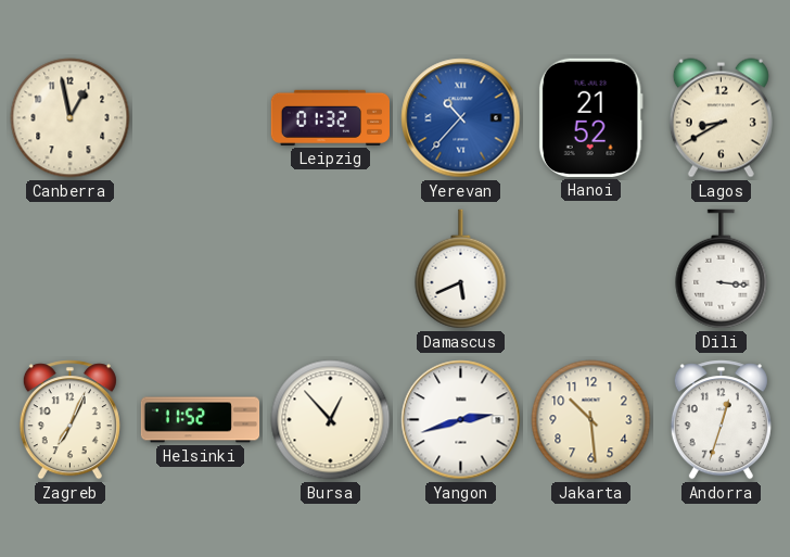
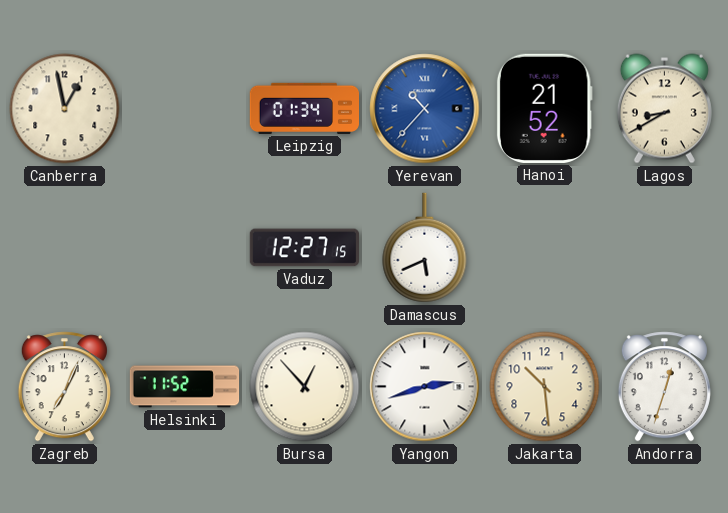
Leipzig: 01:32 -> 01:34
Vaduz: none -> 12:27
Dili: 3:16 -> none
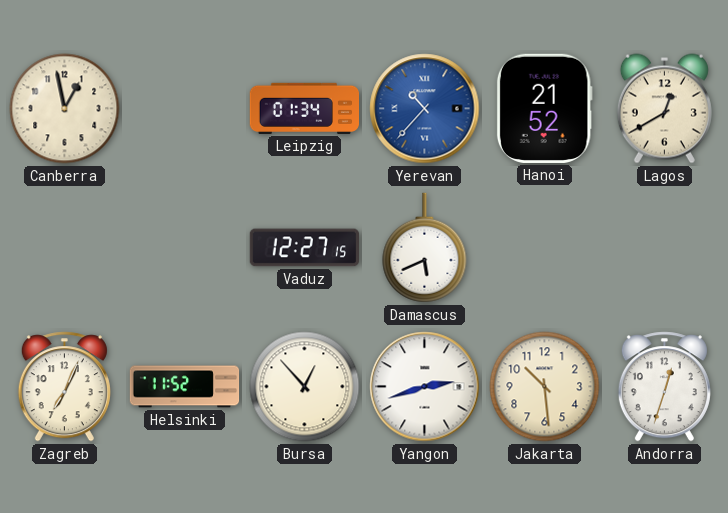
Lagos: 8:40 -> 12:40
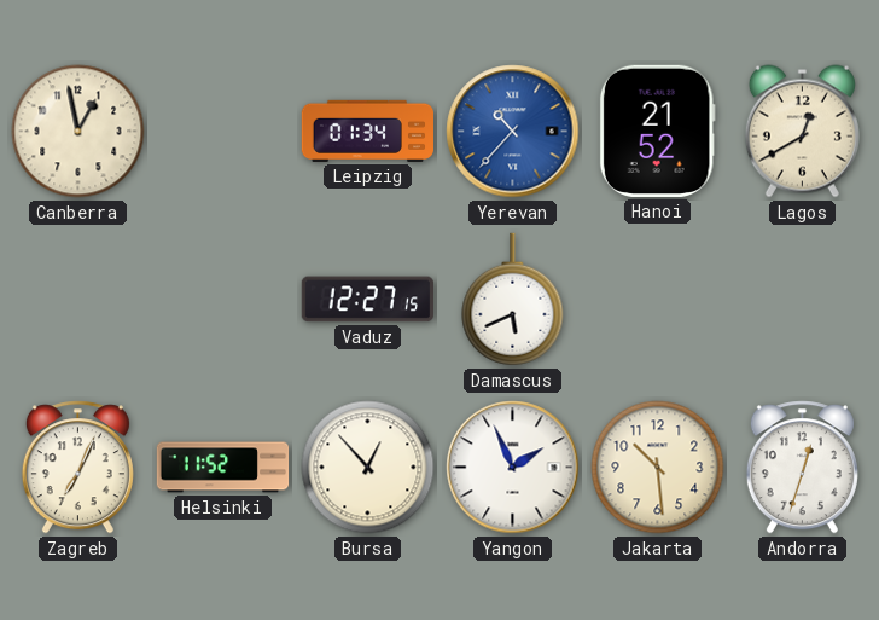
Yangon: 2:42 -> 1:56
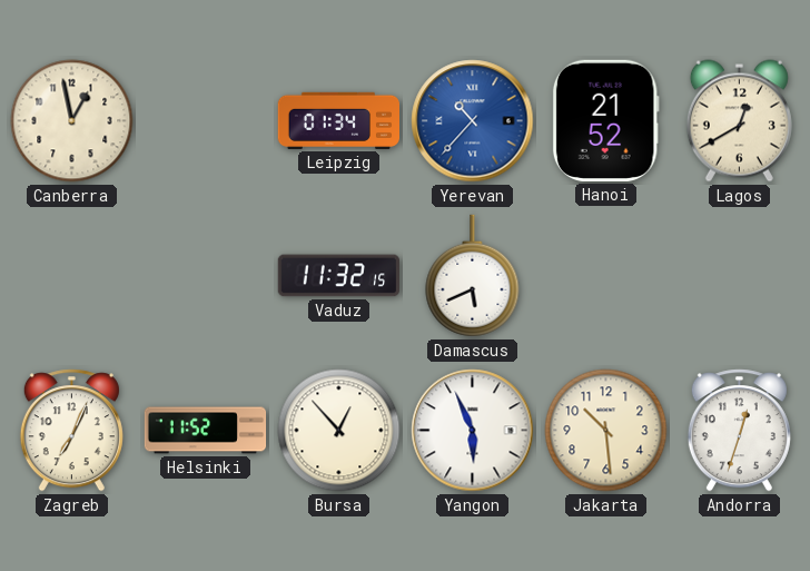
Vaduz: 12:27 -> 11:32
Yangon: 1:56 -> 5:56
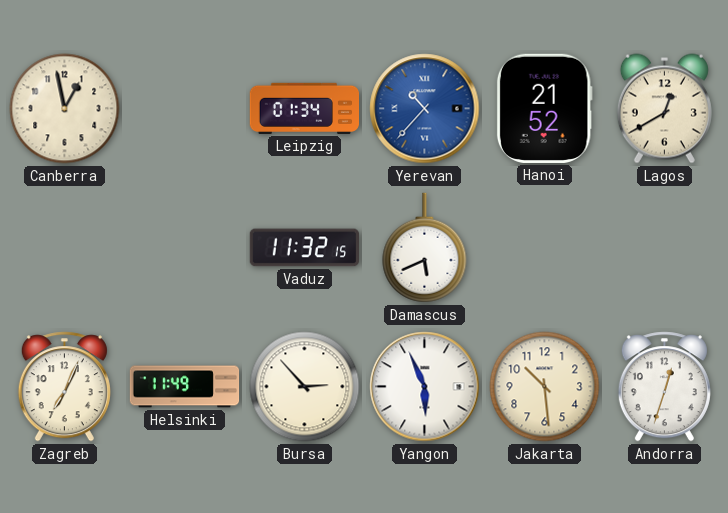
Helsinki: 11:52 -> 11:49
Bursa: 12:53 -> 2:53
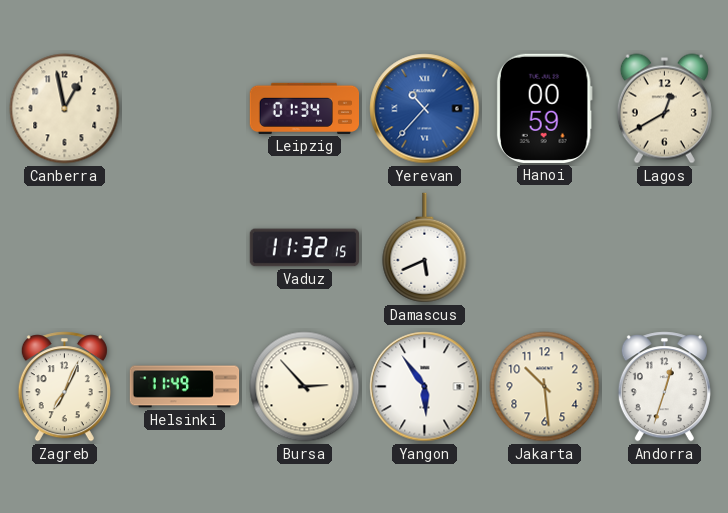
Hanoi: 21:52 -> 00:59
Yangon: 5:56 -> 5:54
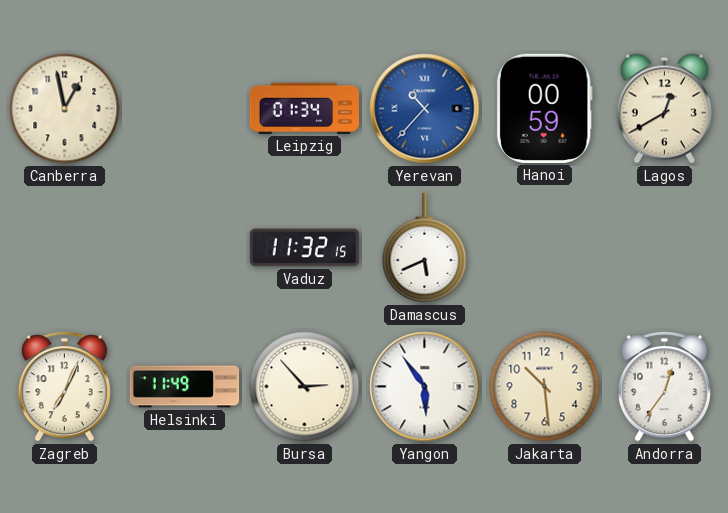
Andorra: 12:33 -> 12:36
